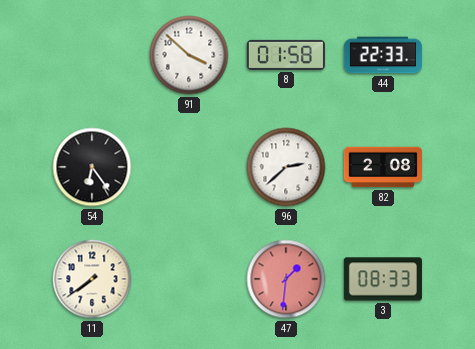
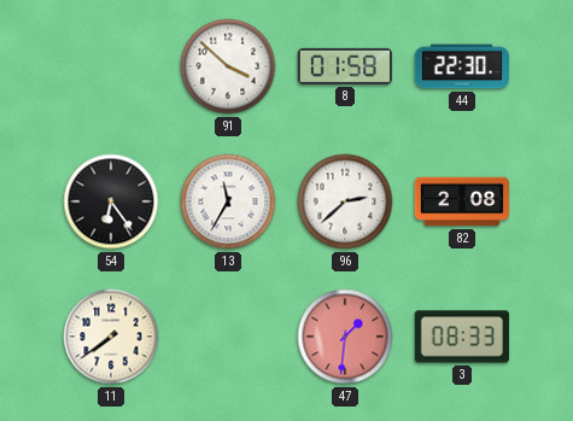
44: 22:33 -> 22:30
13: none -> 11:35
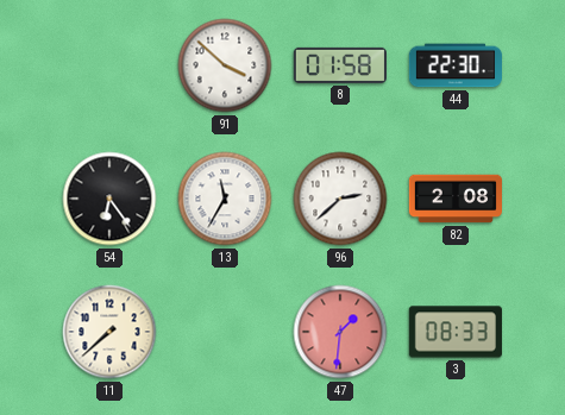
11: 7:39 -> 7:38
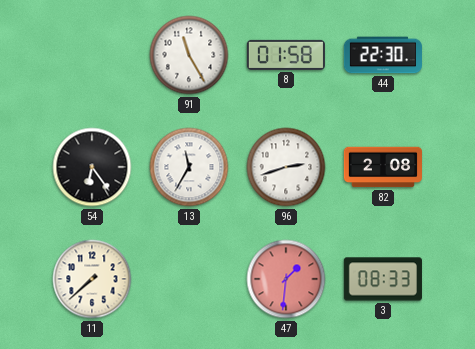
91: 3:52 -> 11:25
96: 2:38 -> 2:42
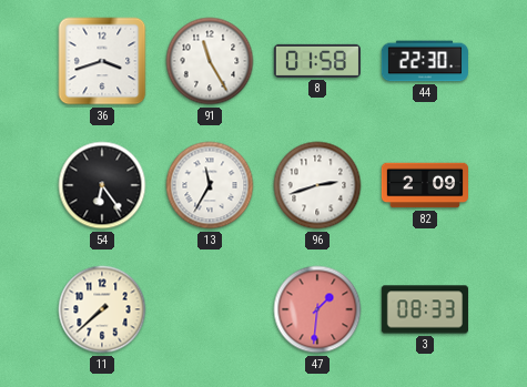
36: none -> 3:42
82: 2:08 -> 2:09
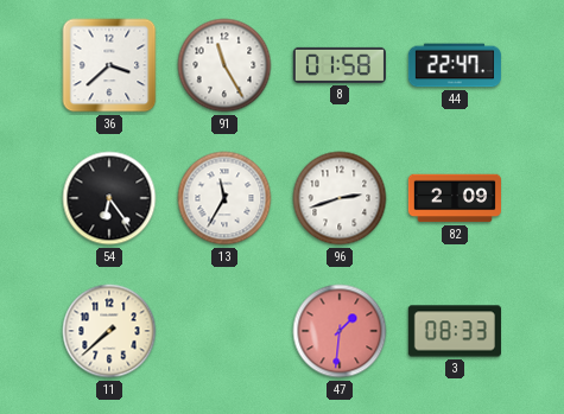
36: 3:42 -> 3:38
44: 22:30 -> 22:47
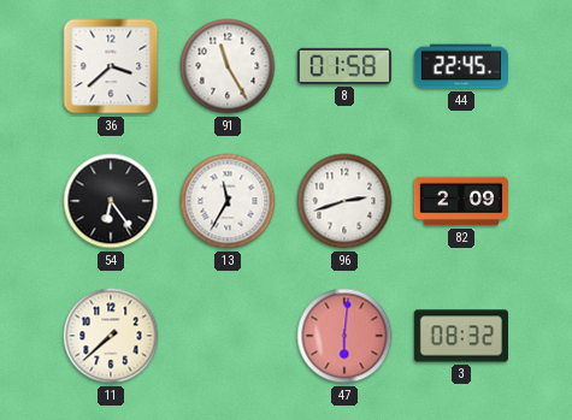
44: 22:47 -> 22:45
47: 1:31 -> 6:01
3: 08:33 -> 08:32
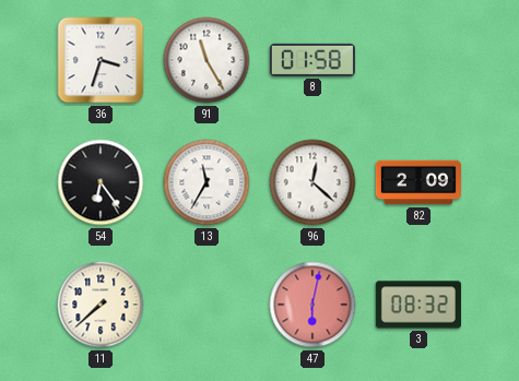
36: 3:38 -> 3:33
44: 22:45 -> none
96: 2:42 -> 12:22
47: 6:01 -> 6:02
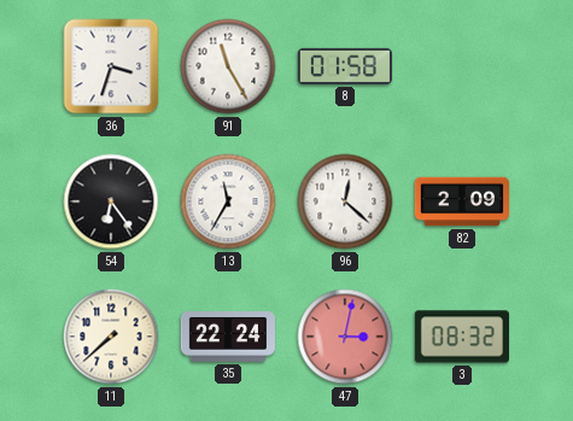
35: none -> 22:24
47: 6:02 -> 3:02
